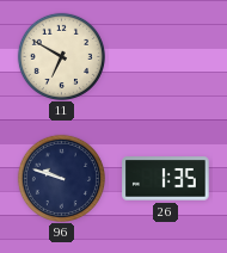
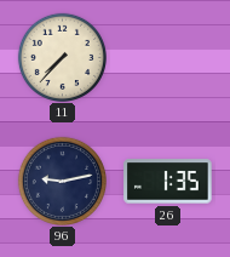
11: 6:50 -> 7:37
96: 9:48 -> 9:13
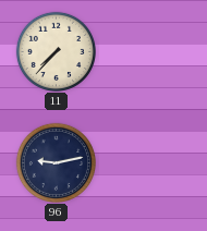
26: 1:35 -> none
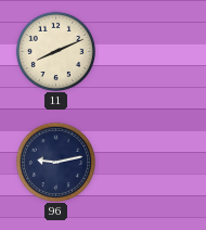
11: 7:37 -> 8:11
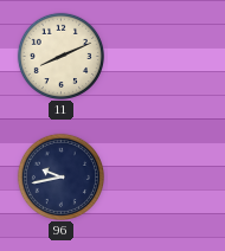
96: 9:13 -> 9:43
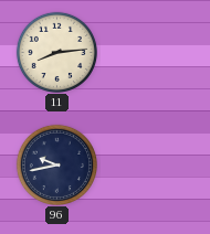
11: 8:11 -> 8:14
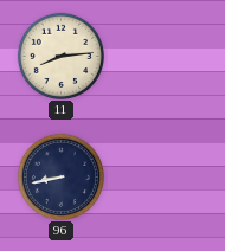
96: 9:43 -> 8:43
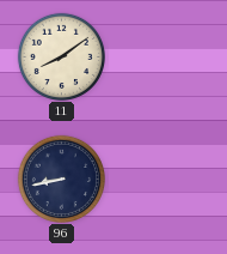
11: 8:14 -> 8:09
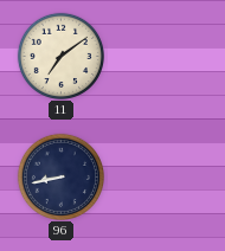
11: 8:09 -> 7:09
